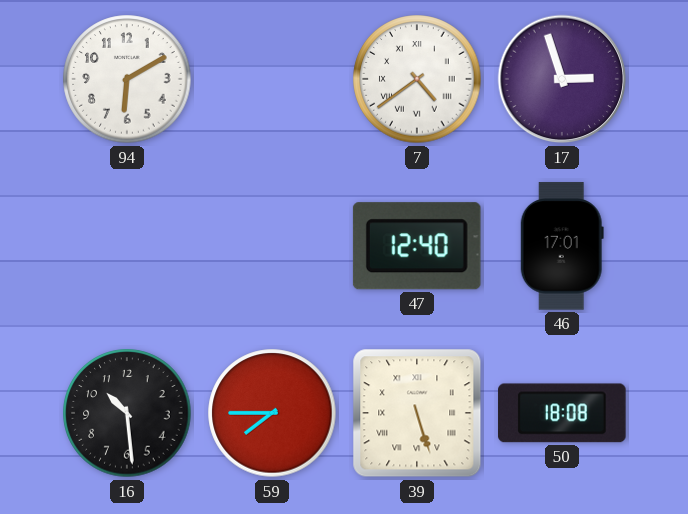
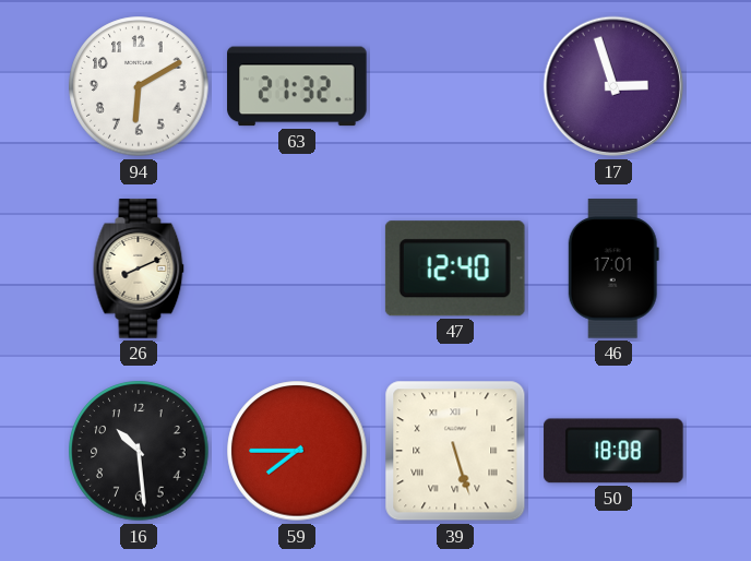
63: none -> 21:32
7: 4:39 -> none
26: none -> 8:11
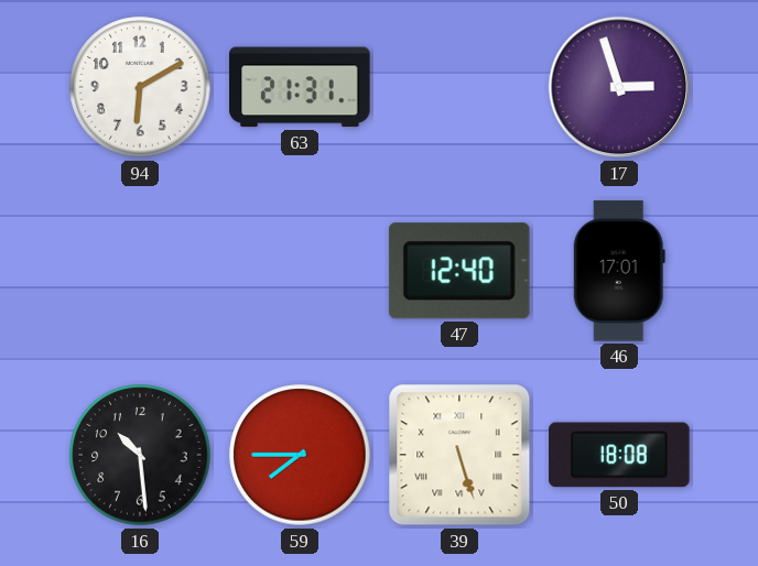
63: 21:32 -> 21:31
26: 8:11 -> none
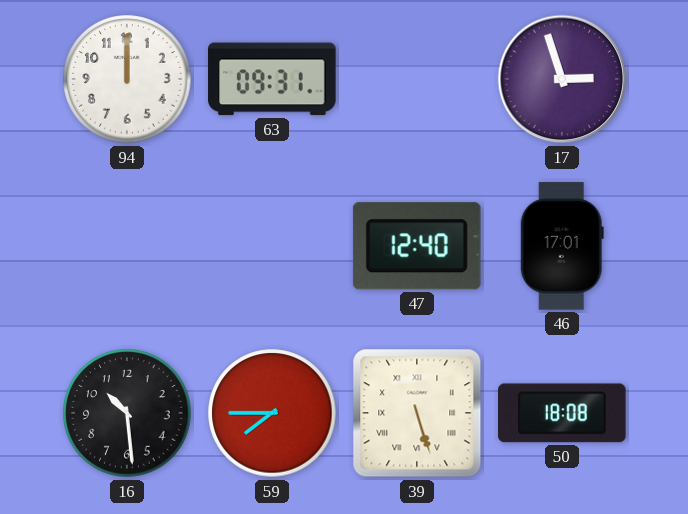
94: 6:10 -> 12:00
63: 21:31 -> 09:31
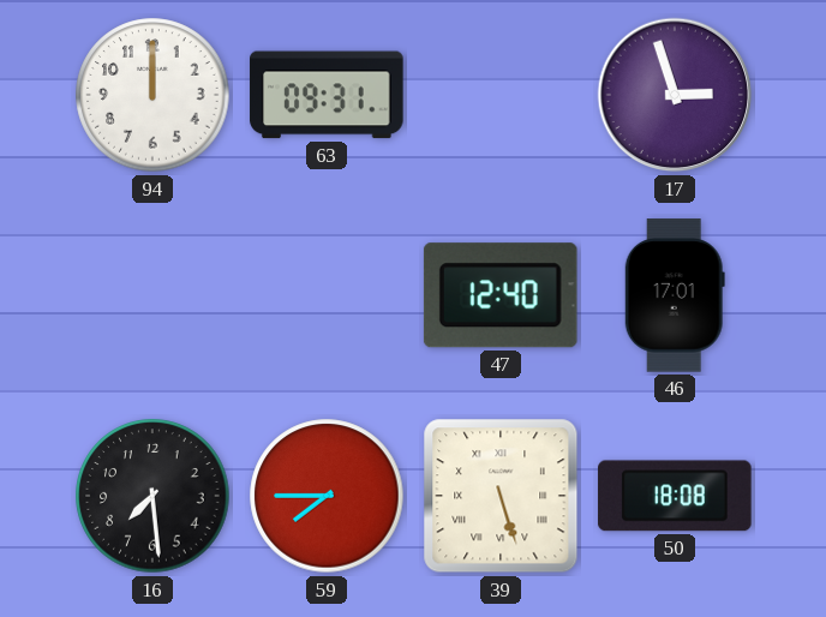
16: 10:29 -> 7:29
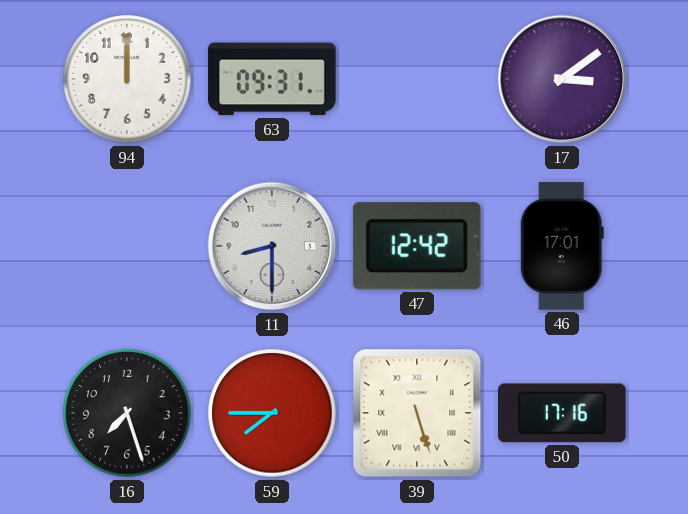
17: 2:57 -> 3:09
11: none -> 8:30
47: 12:40 -> 12:42
16: 7:29 -> 7:27
50: 18:08 -> 17:16
